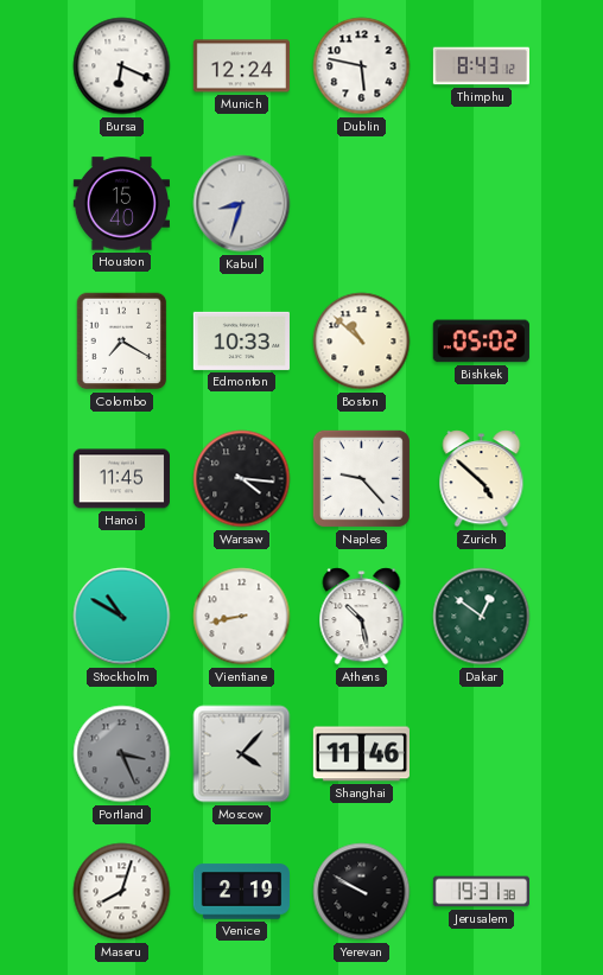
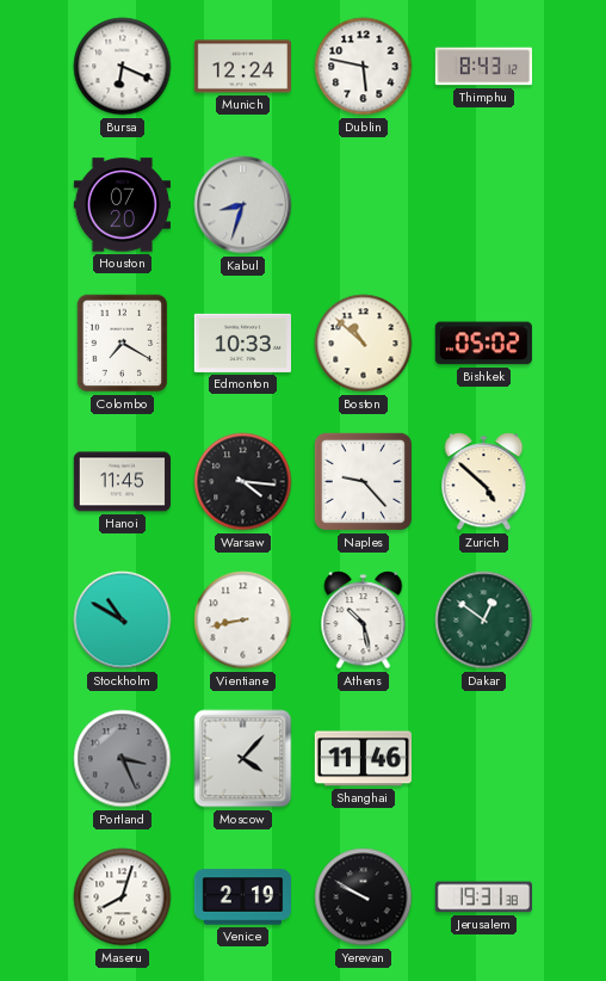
Houston: 15:40 -> 07:20
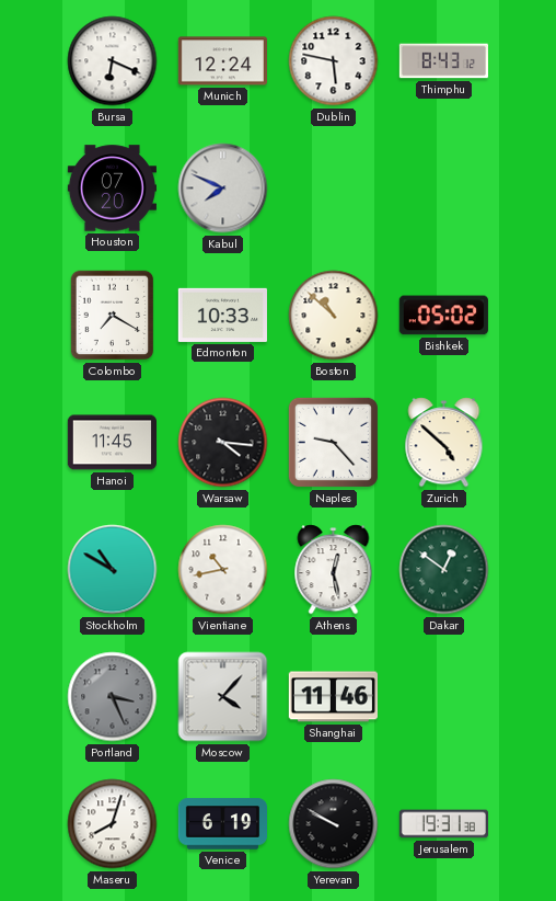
Kabul: 8:33 -> 7:49
Vientiane: 8:43 -> 10:43
Athens: 10:28 -> 12:28
Venice: 2:19 -> 6:19
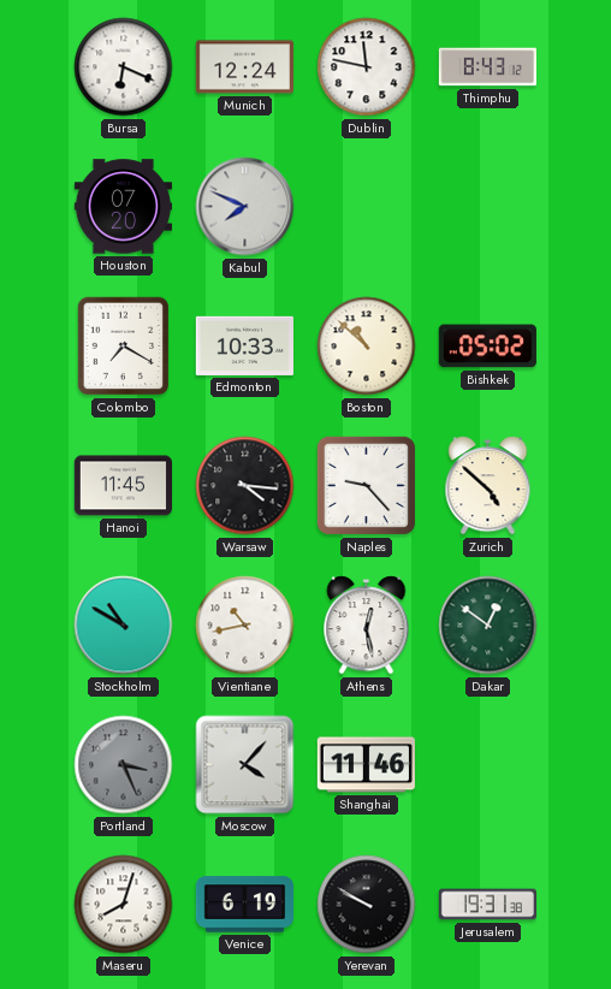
Dublin: 5:47 -> 11:47
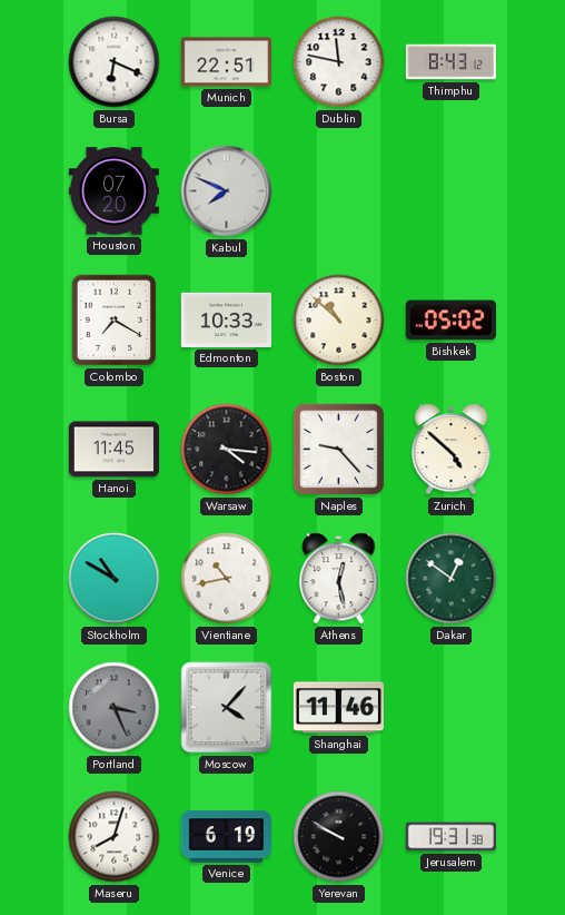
Munich: 12:24 -> 22:51
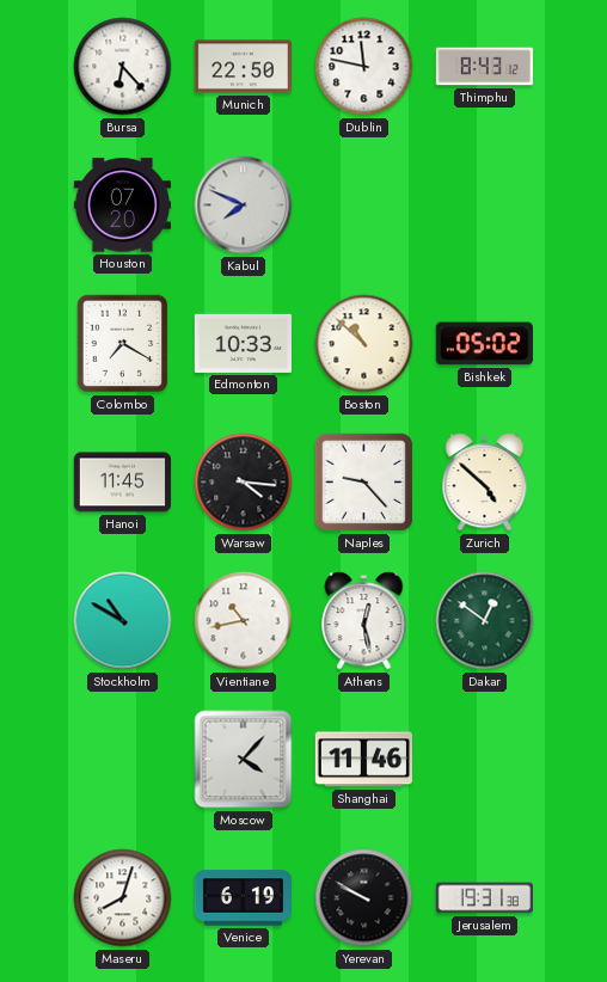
Bursa: 6:19 -> 6:23
Munich: 22:51 -> 22:50
Portland: 3:26 -> none
